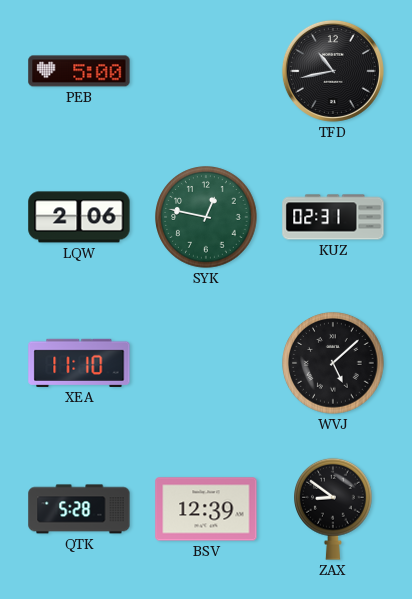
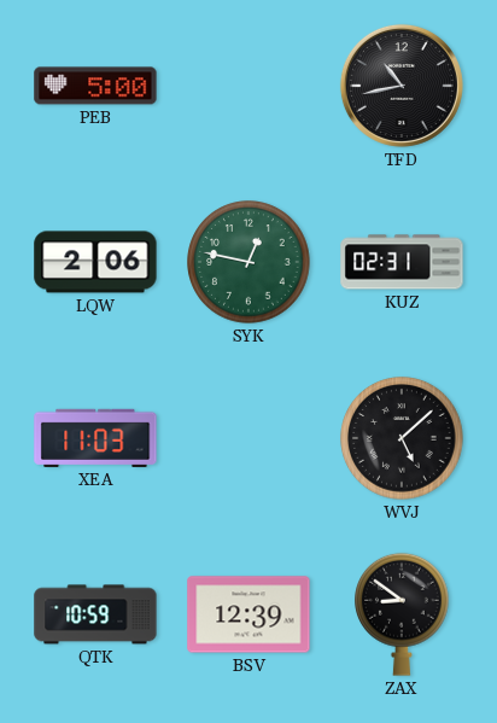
XEA: 11:10 -> 11:03
QTK: 5:28 -> 10:59
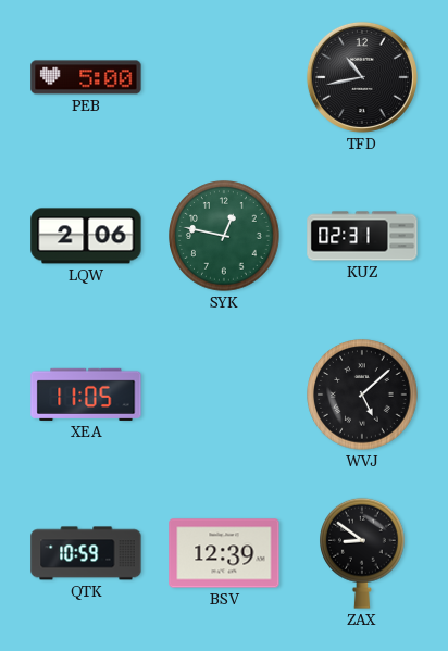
XEA: 11:03 -> 11:05
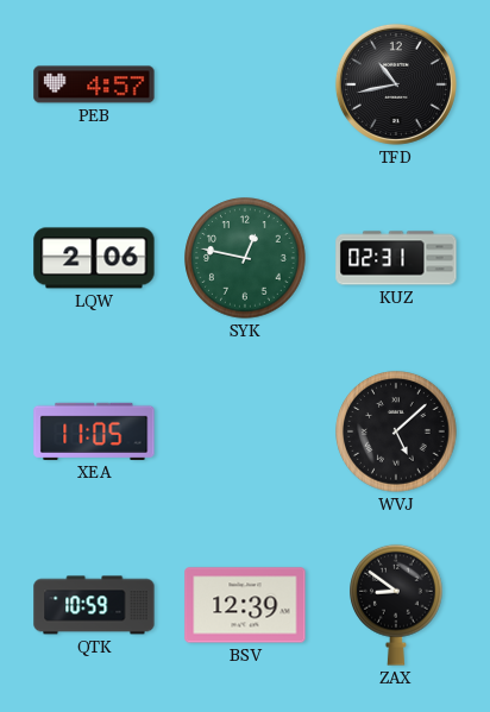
PEB: 5:00 -> 4:57
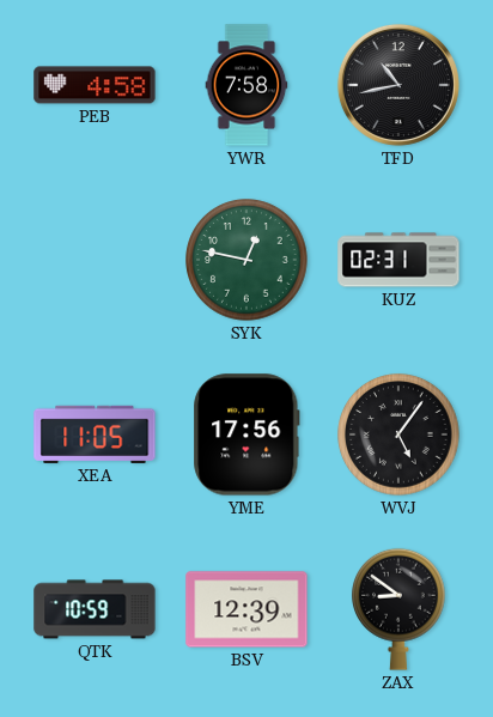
PEB: 4:57 -> 4:58
YWR: none -> 7:58
LQW: 2:06 -> none
YME: none -> 17:56
WVJ: 5:08 -> 5:06
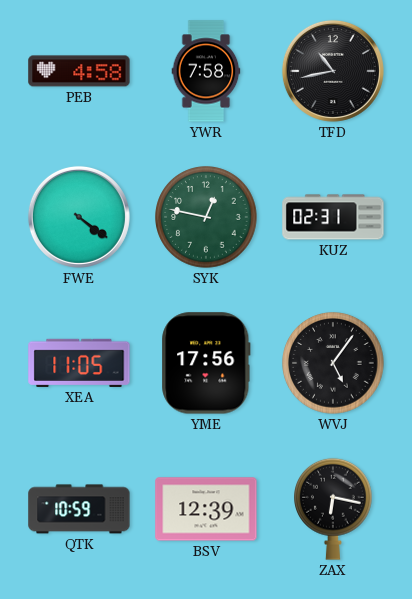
FWE: none -> 4:21
ZAX: 8:51 -> 6:17
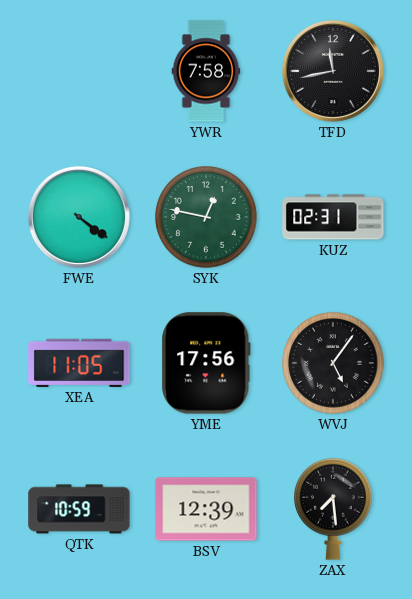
PEB: 4:58 -> none
TFD: 10:43 -> 11:43
ZAX: 6:17 -> 7:29
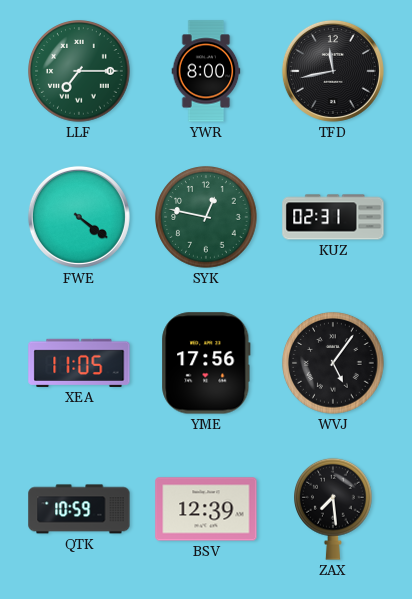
LLF: none -> 7:15
YWR: 7:58 -> 8:00
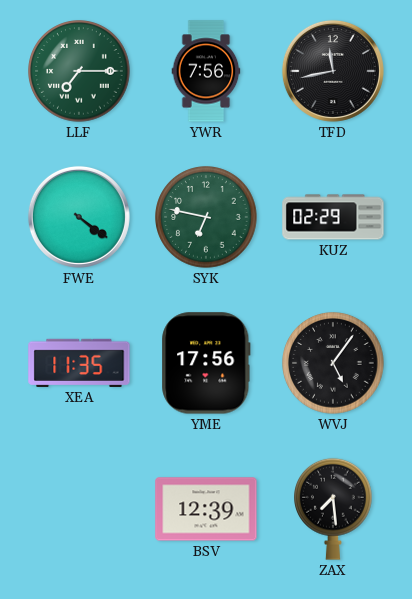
YWR: 8:00 -> 7:56
SYK: 12:47 -> 6:47
KUZ: 02:31 -> 02:29
XEA: 11:05 -> 11:35
QTK: 10:59 -> none
